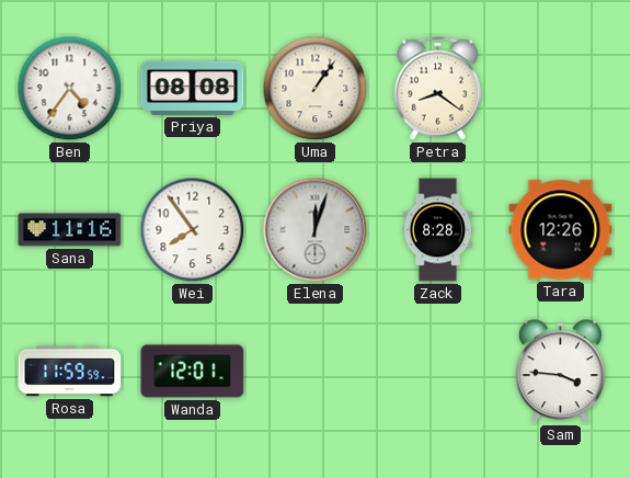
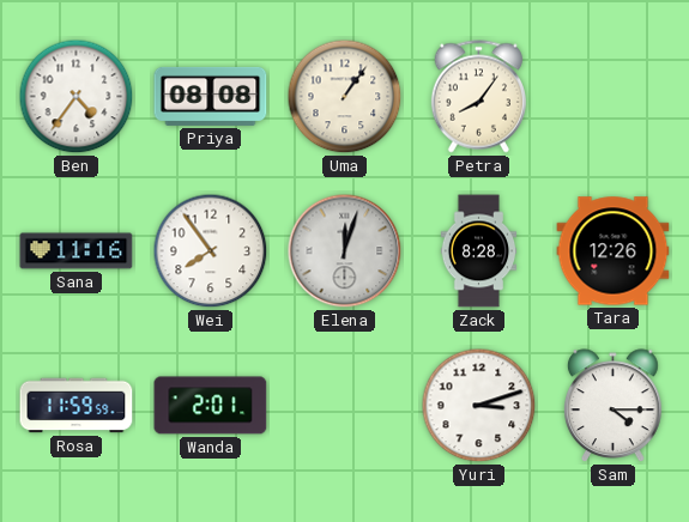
Petra: 8:21 -> 8:06
Wanda: 12:01 -> 2:01
Yuri: none -> 3:12
Sam: 3:46 -> 4:15
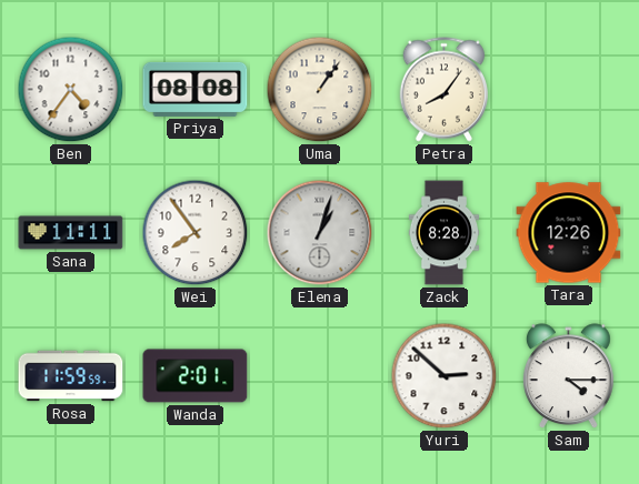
Sana: 11:16 -> 11:11
Elena: 12:03 -> 1:03
Yuri: 3:12 -> 2:52
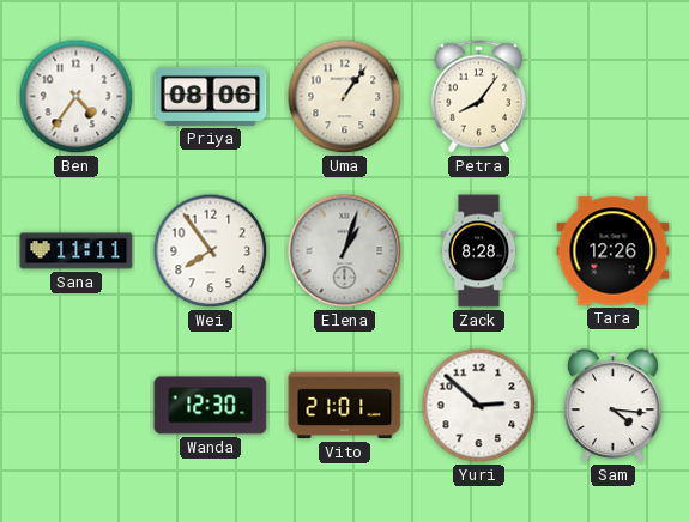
Priya: 08:08 -> 08:06
Rosa: 11:59 -> none
Wanda: 2:01 -> 12:30
Vito: none -> 21:01
Sam: 4:15 -> 4:16
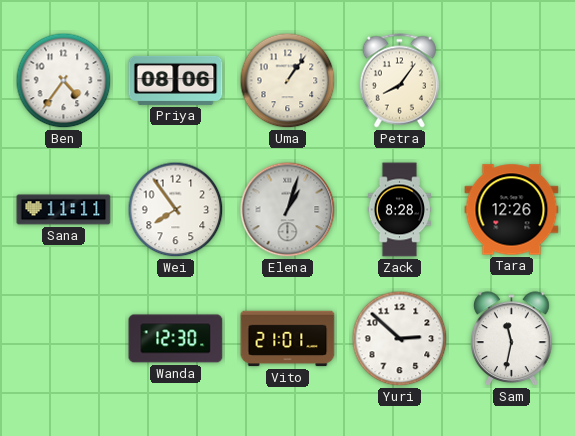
Sam: 4:16 -> 11:32
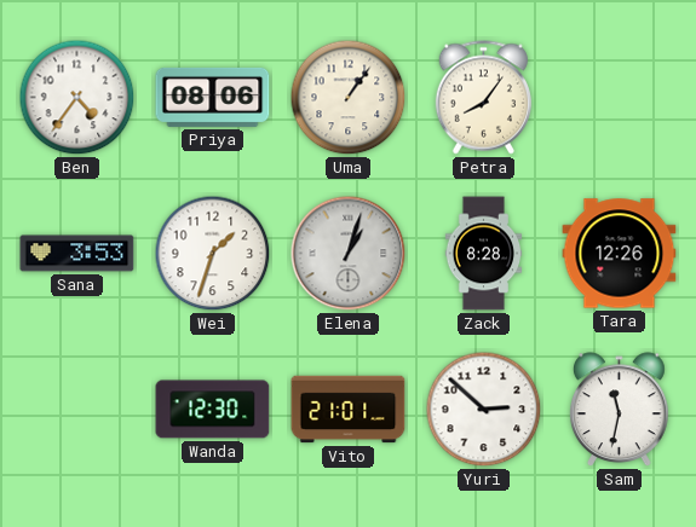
Sana: 11:11 -> 3:53
Wei: 7:54 -> 1:33
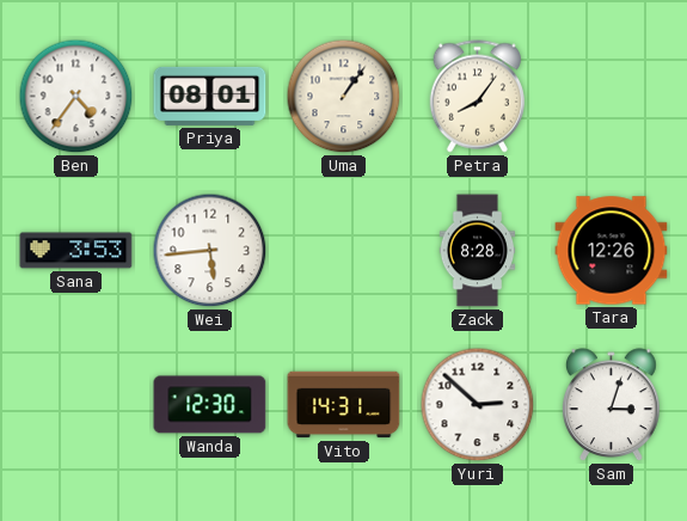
Priya: 08:06 -> 08:01
Wei: 1:33 -> 5:44
Elena: 1:03 -> none
Vito: 21:01 -> 14:31
Sam: 11:32 -> 3:03
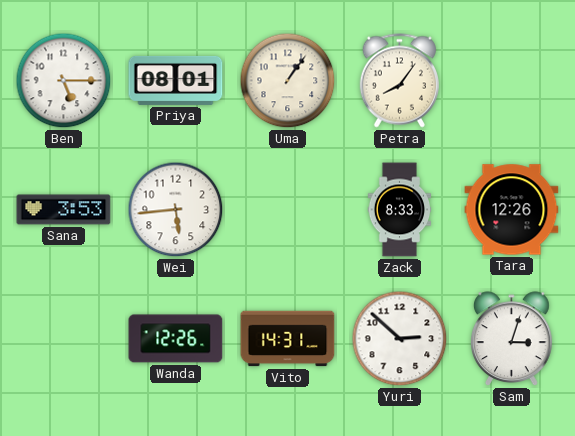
Ben: 4:36 -> 5:15
Zack: 8:28 -> 8:33
Wanda: 12:30 -> 12:26
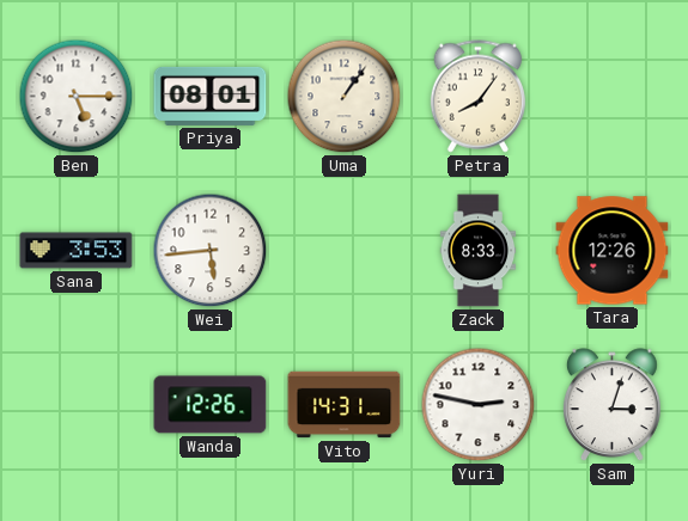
Yuri: 2:52 -> 2:47
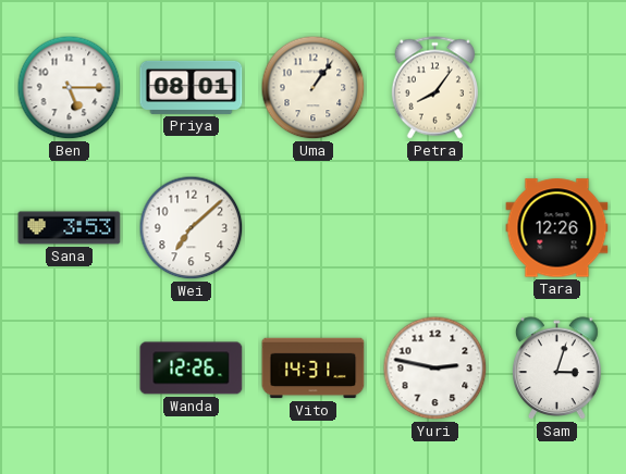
Wei: 5:44 -> 7:08
Zack: 8:33 -> none
